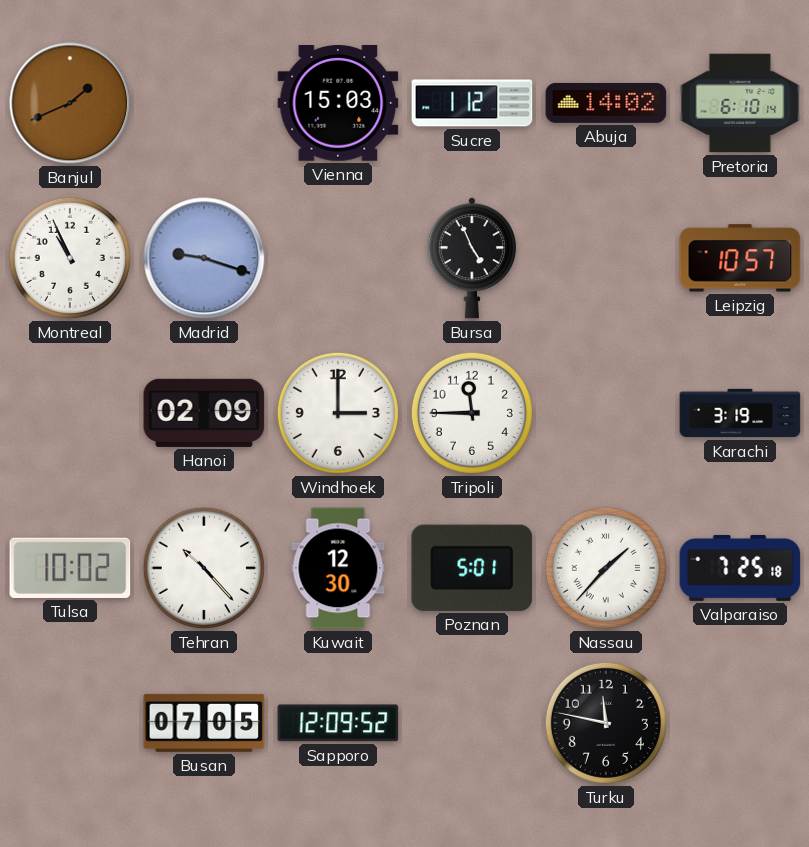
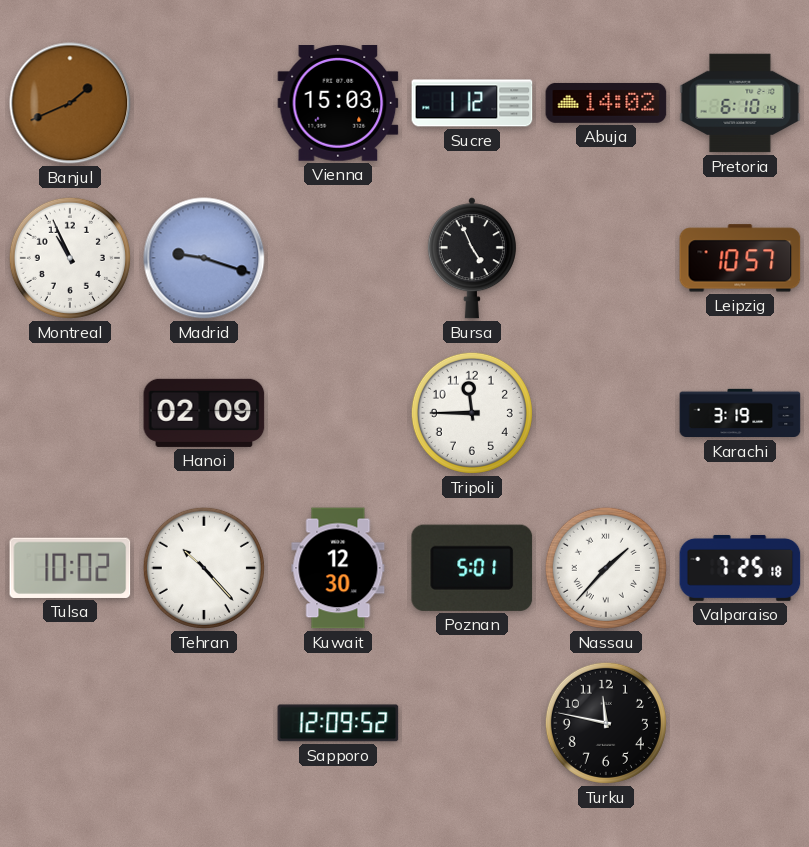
Windhoek: 3:00 -> none
Busan: 07:05 -> none
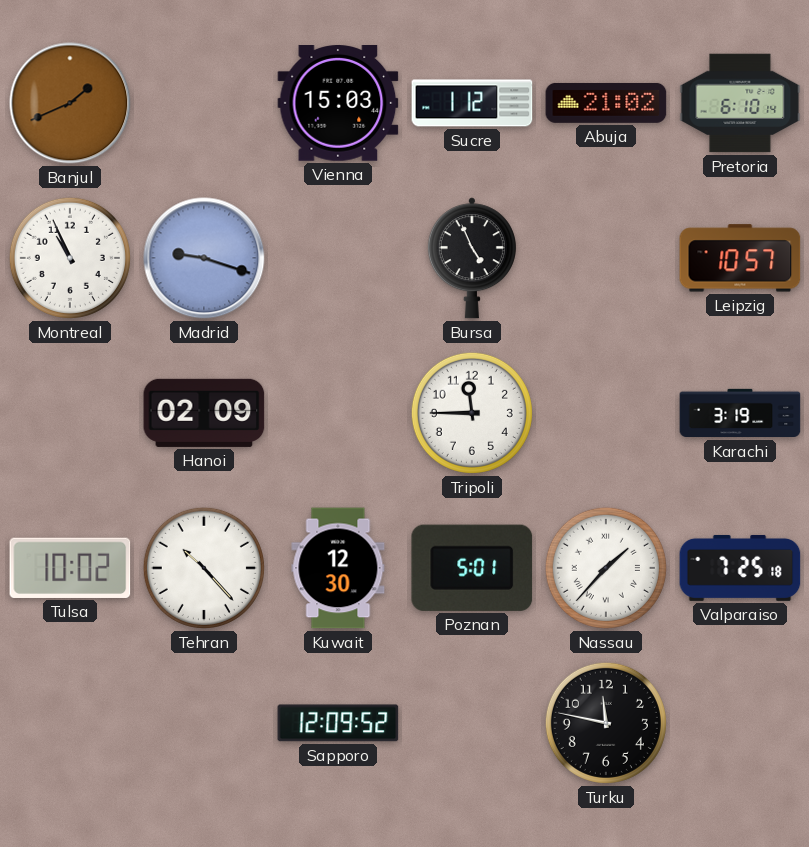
Abuja: 14:02 -> 21:02
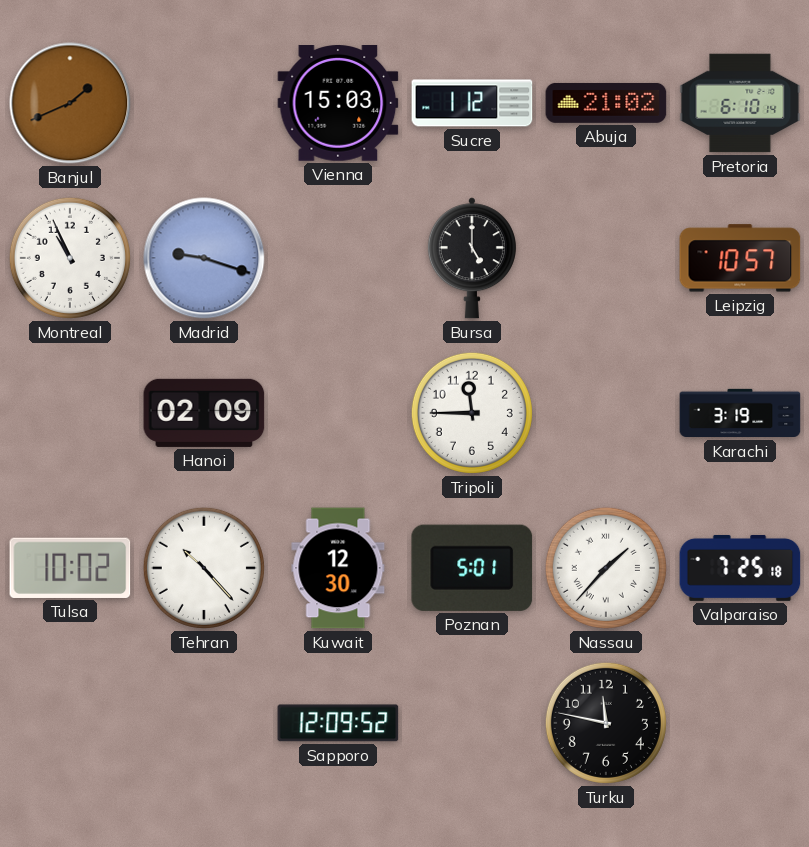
Bursa: 4:56 -> 5:00
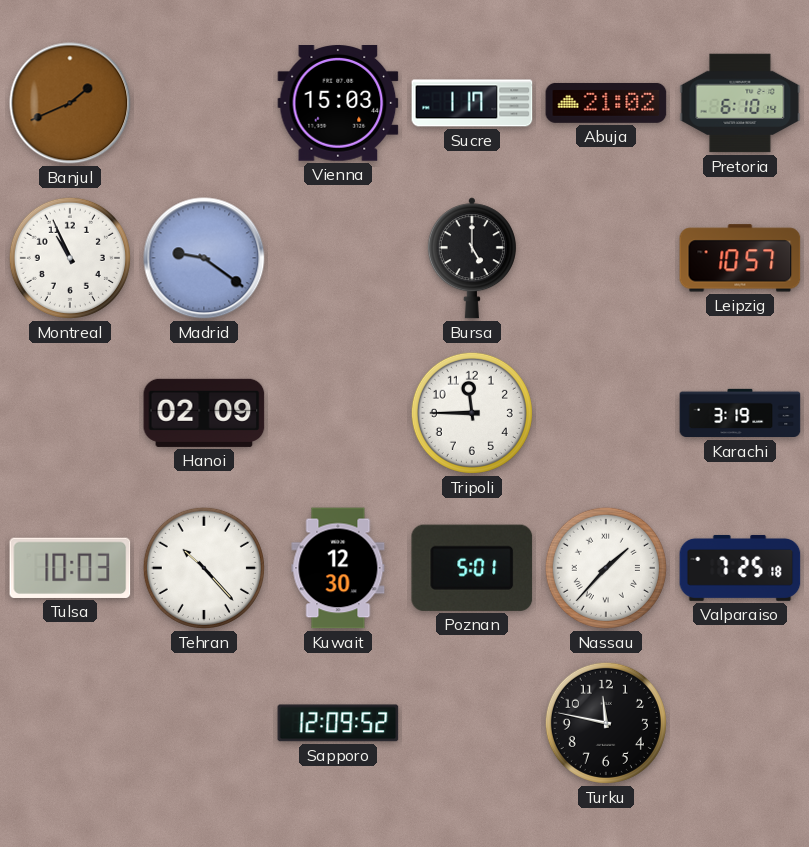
Sucre: 1:12 -> 1:17
Madrid: 9:18 -> 9:21
Tulsa: 10:02 -> 10:03
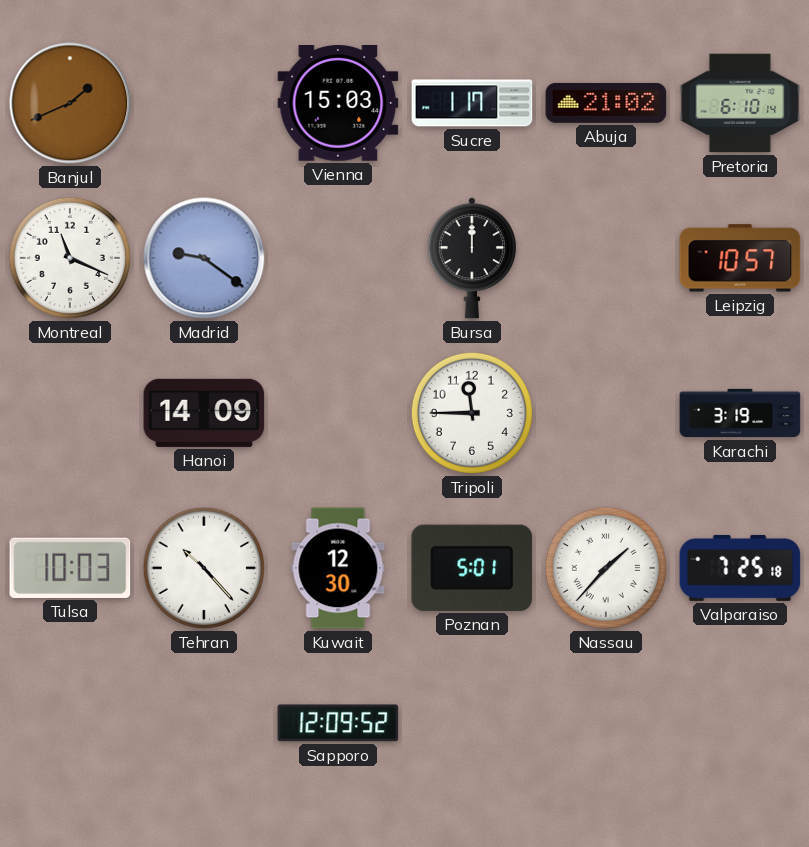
Montreal: 10:56 -> 11:19
Bursa: 5:00 -> 12:00
Hanoi: 02:09 -> 14:09
Turku: 11:47 -> none
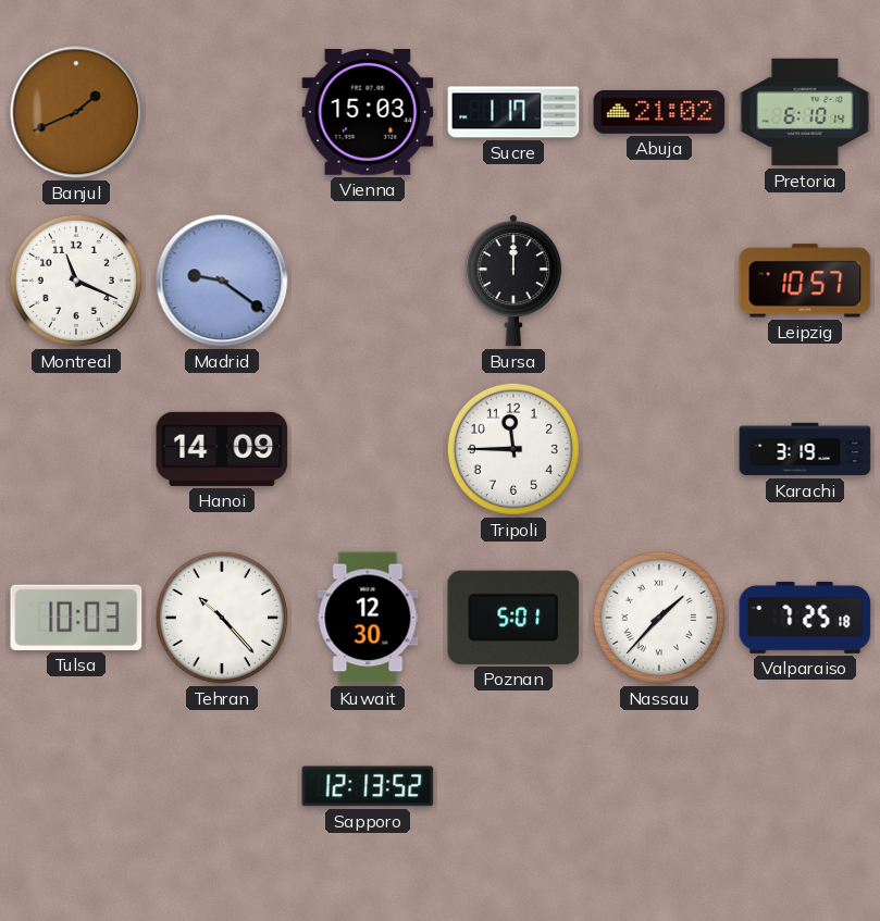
Sapporo: 12:09 -> 12:13
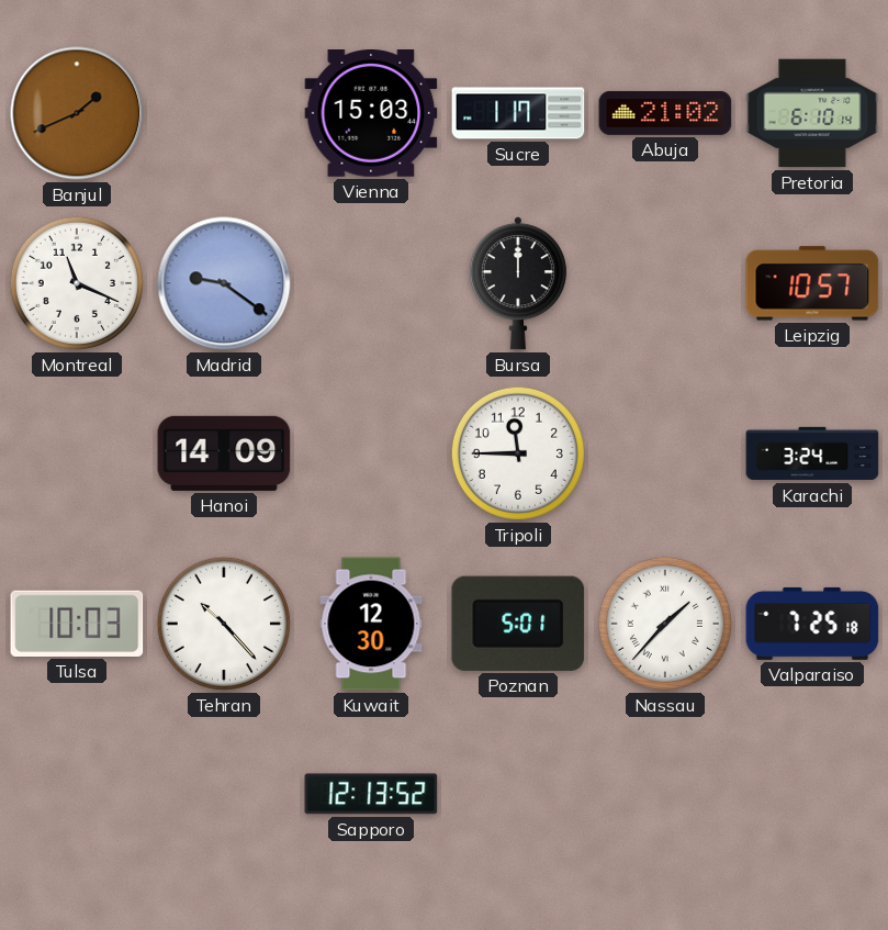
Karachi: 3:19 -> 3:24
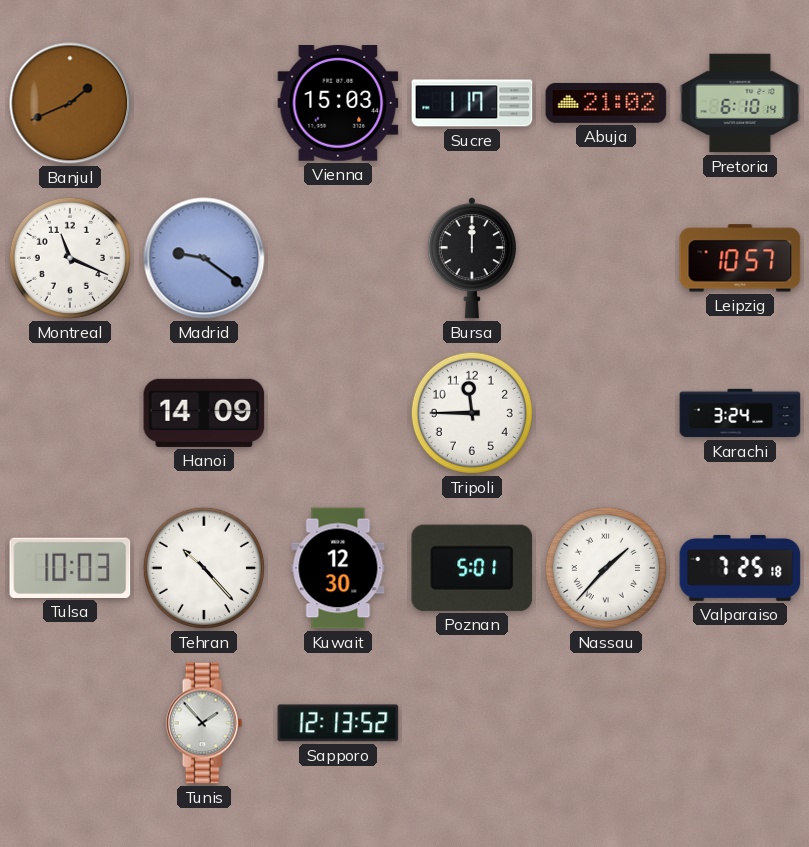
Tunis: none -> 1:53
